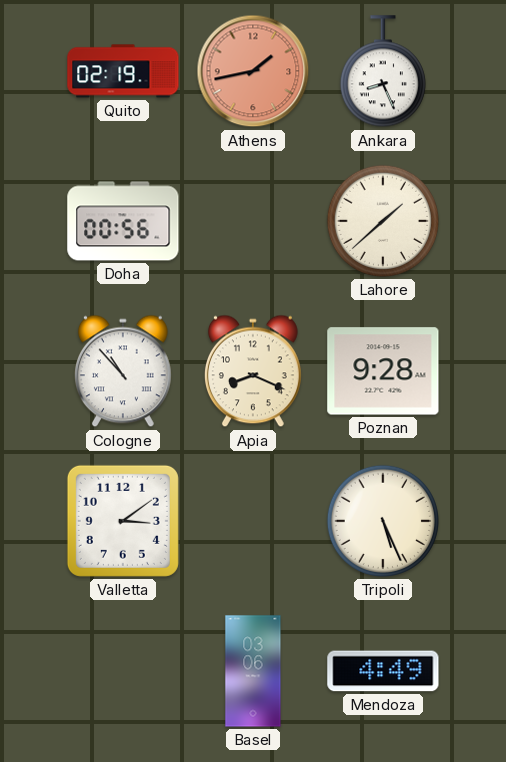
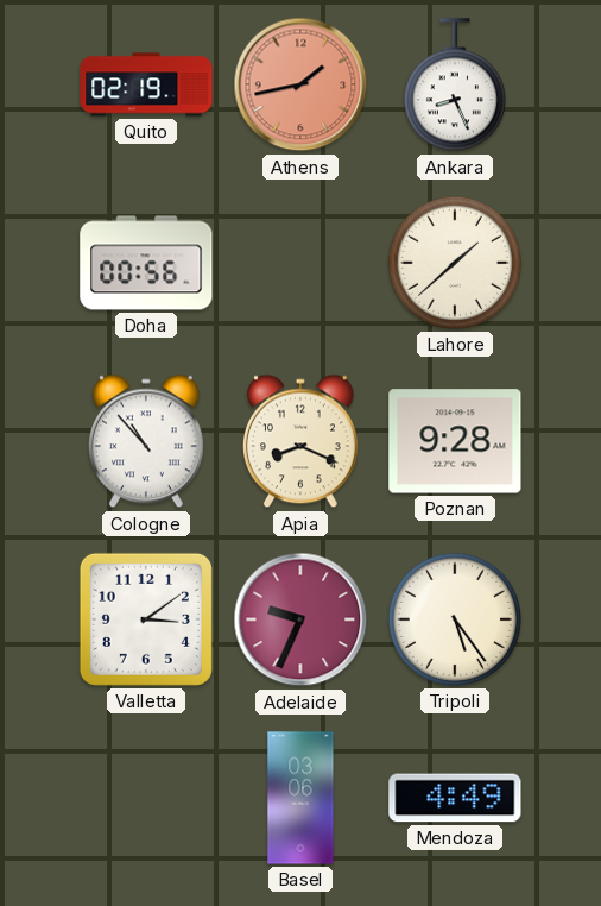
Adelaide: none -> 9:34
Tripoli: 5:26 -> 5:24
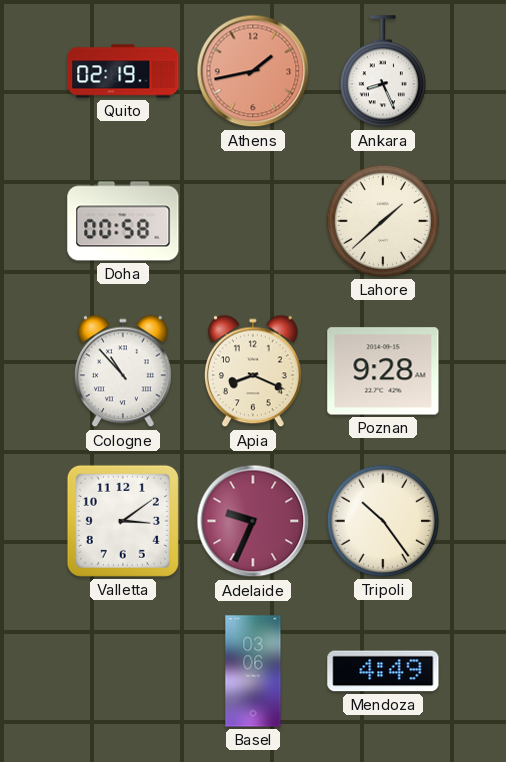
Doha: 00:56 -> 00:58
Tripoli: 5:24 -> 10:24
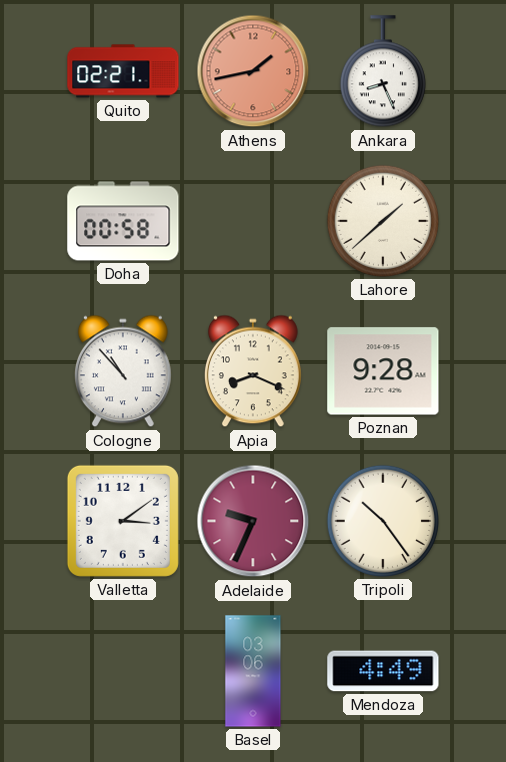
Quito: 02:19 -> 02:21
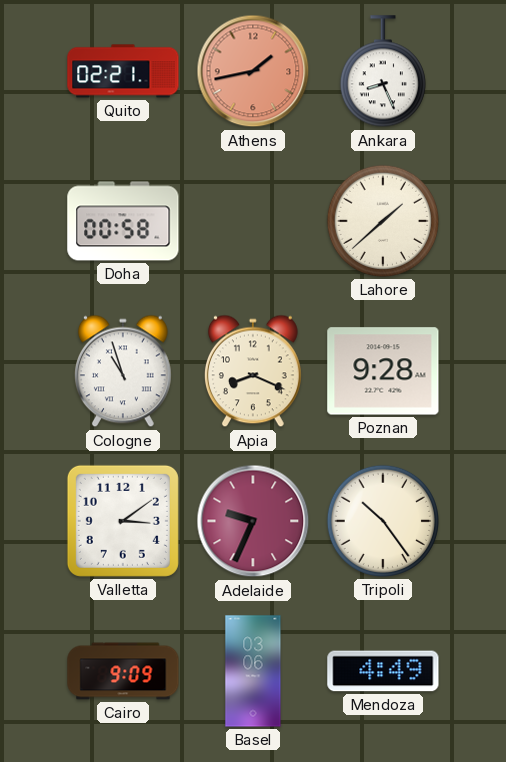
Cologne: 10:53 -> 10:57
Cairo: none -> 9:09
